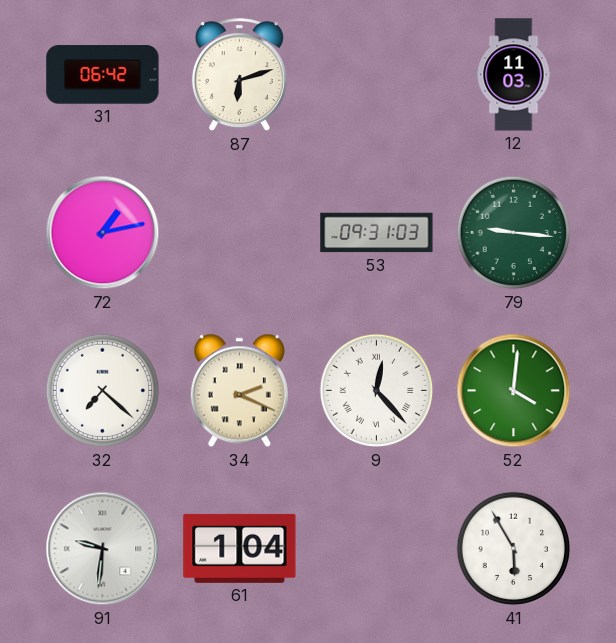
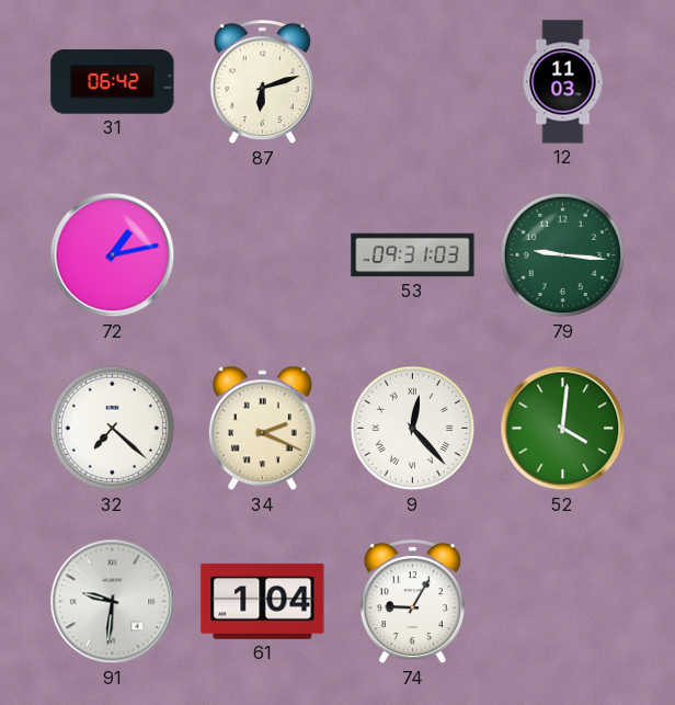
74: none -> 9:05
41: 5:55 -> none
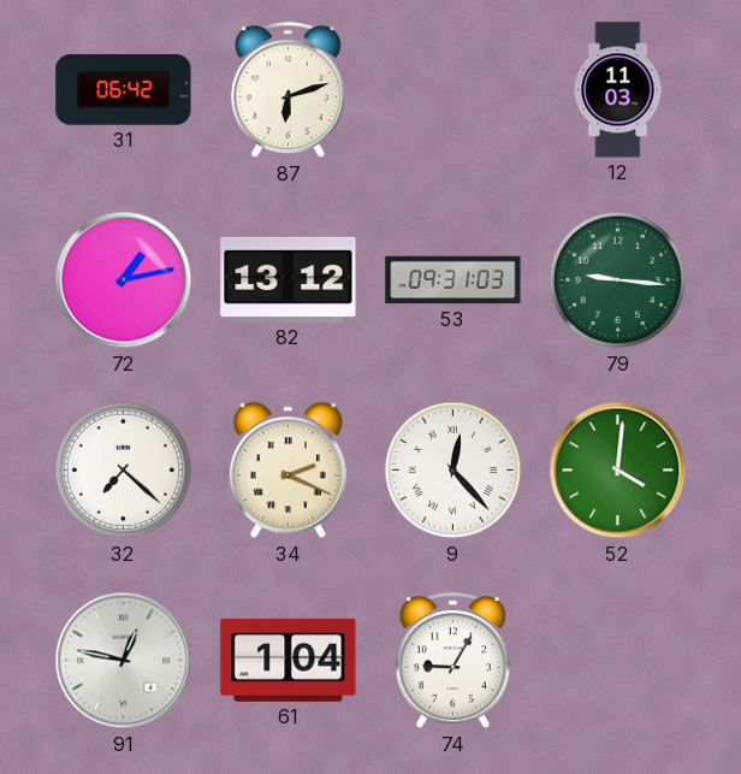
82: none -> 13:12
91: 9:31 -> 12:47
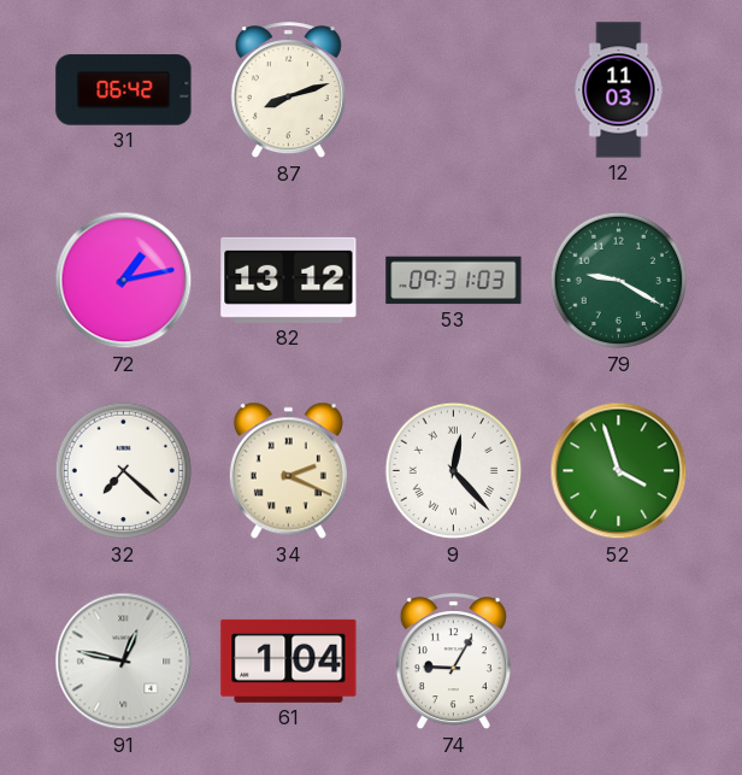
87: 6:12 -> 8:12
79: 9:16 -> 9:20
52: 4:01 -> 3:57
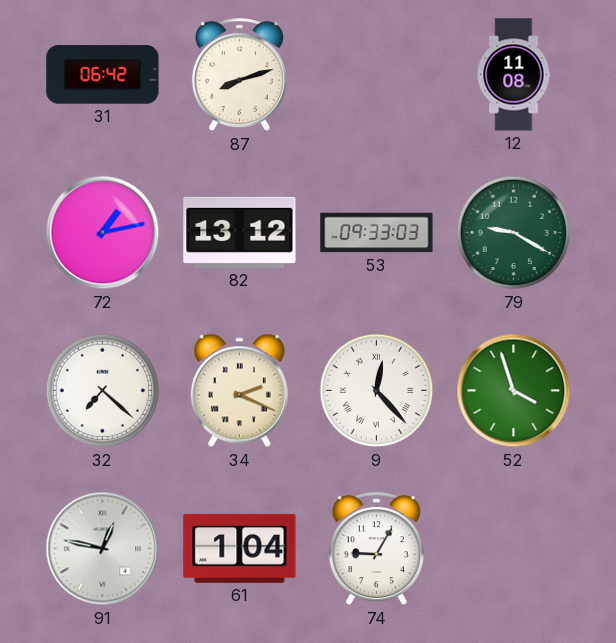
12: 11:03 -> 11:08
53: 09:31 -> 09:33
